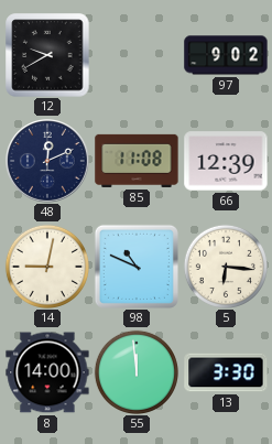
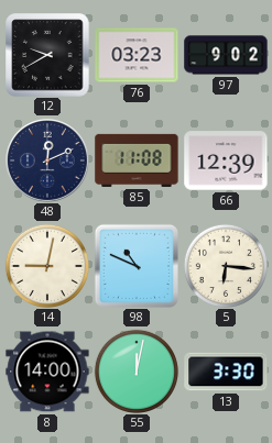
76: none -> 03:23
55: 11:59 -> 12:02
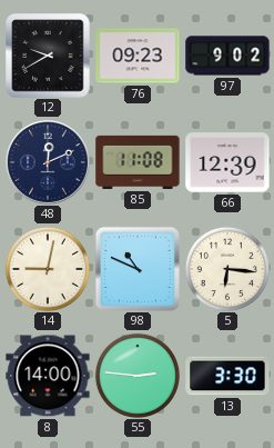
76: 03:23 -> 09:23
55: 12:02 -> 2:46
